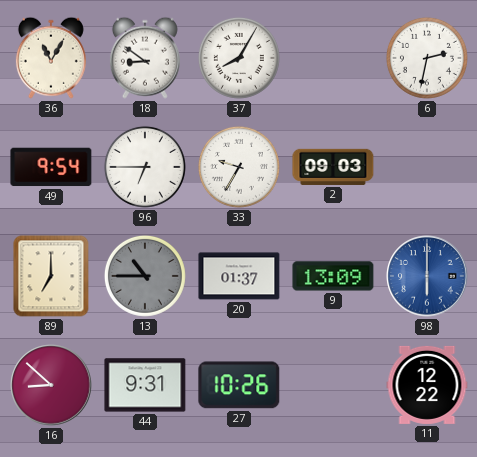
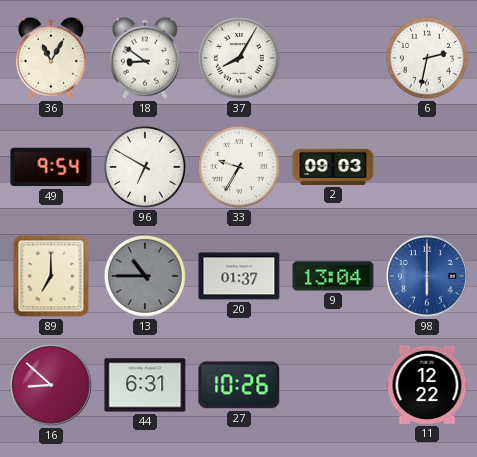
96: 6:45 -> 6:50
9: 13:09 -> 13:04
44: 9:31 -> 6:31
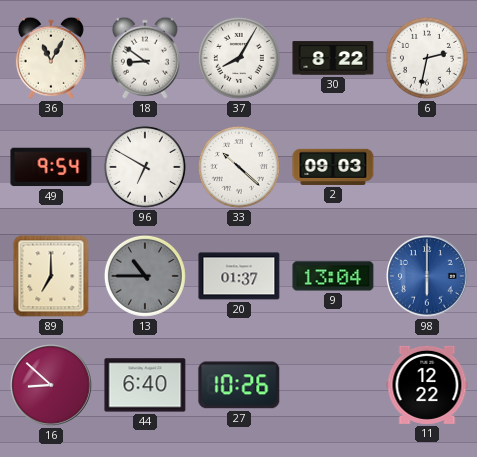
30: none -> 8:22
33: 9:35 -> 10:22
44: 6:31 -> 6:40
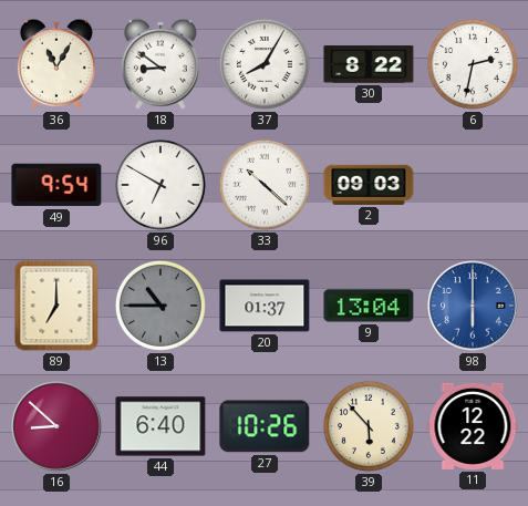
39: none -> 5:53
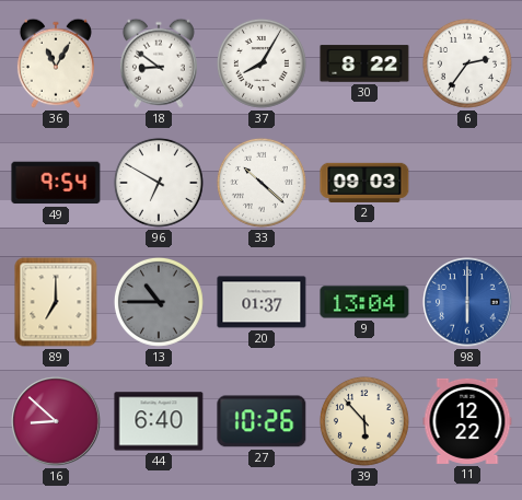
6: 2:32 -> 2:36
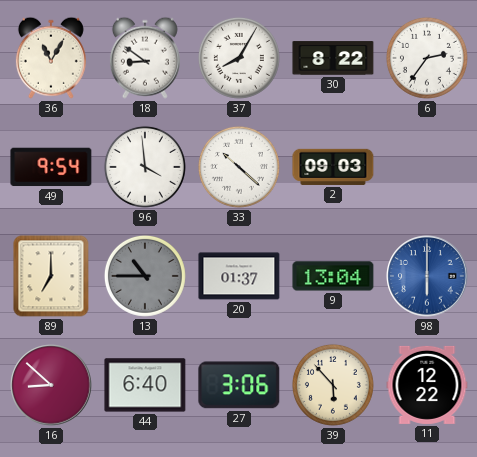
96: 6:50 -> 3:59
27: 10:26 -> 3:06
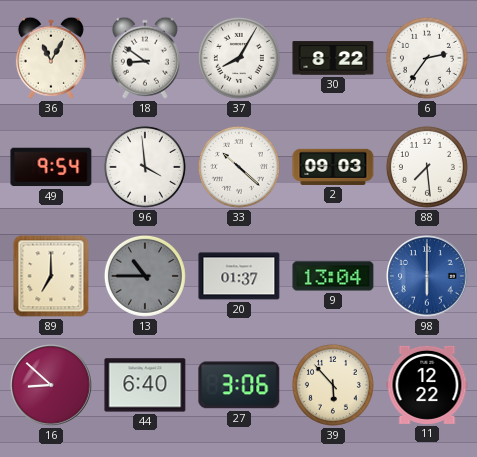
88: none -> 7:29
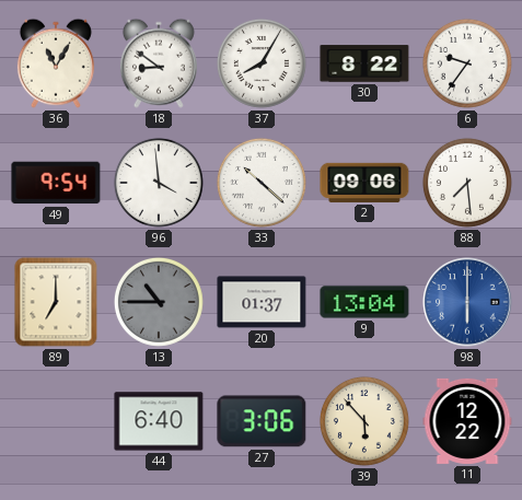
6: 2:36 -> 9:36
2: 09:03 -> 09:06
16: 8:52 -> none
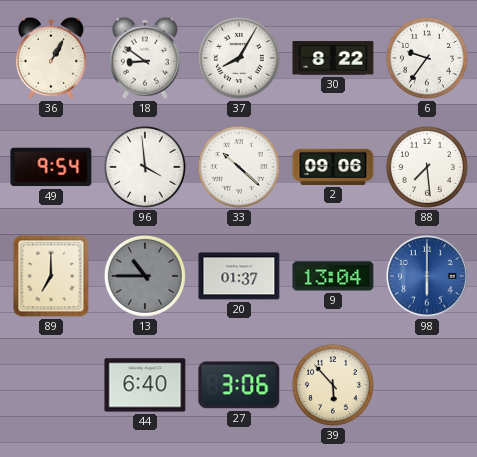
36: 11:05 -> 1:05
11: 12:22 -> none
